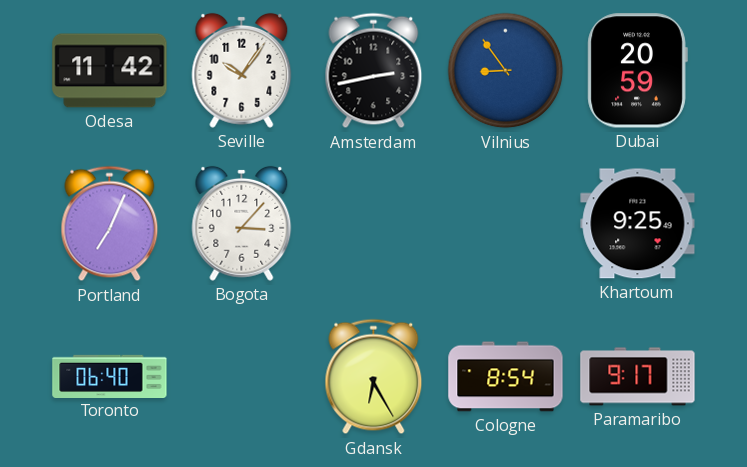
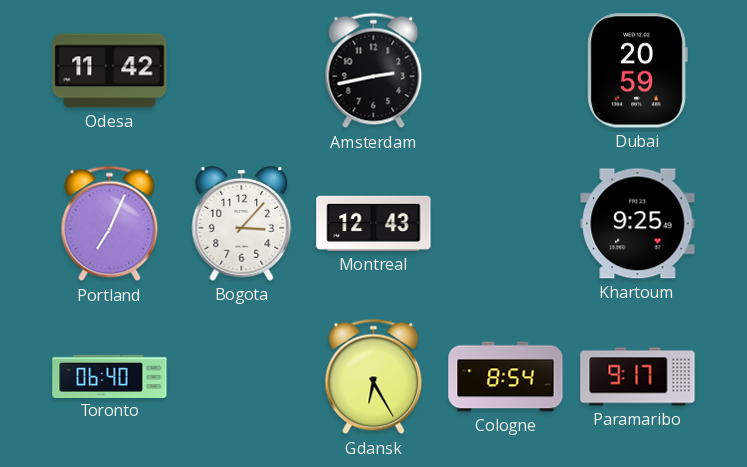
Seville: 10:06 -> none
Vilnius: 8:54 -> none
Montreal: none -> 12:43
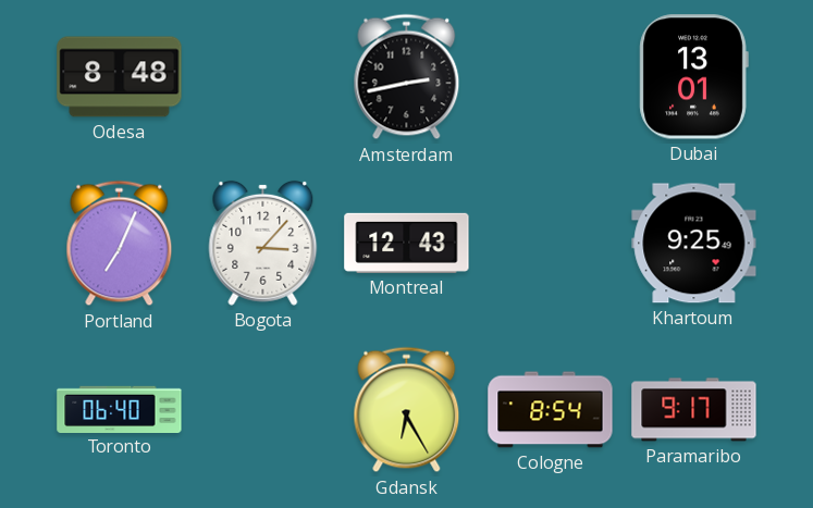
Odesa: 11:42 -> 8:48
Dubai: 20:59 -> 13:01
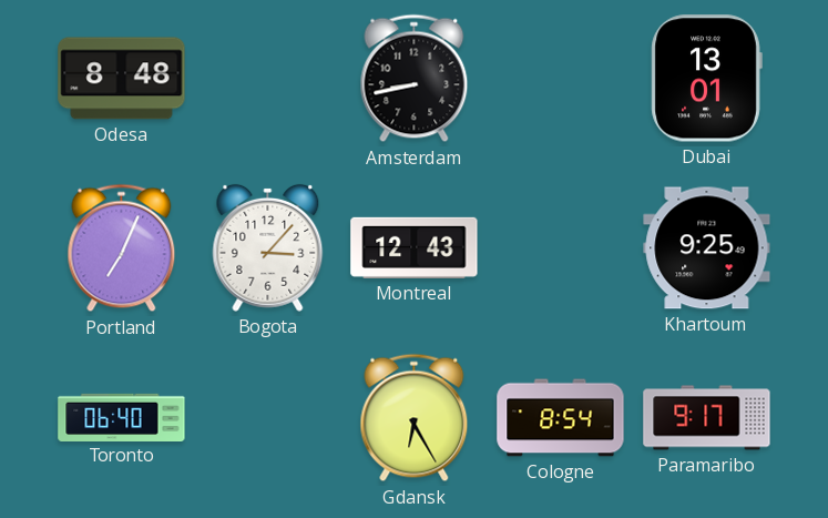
Amsterdam: 2:43 -> 8:43
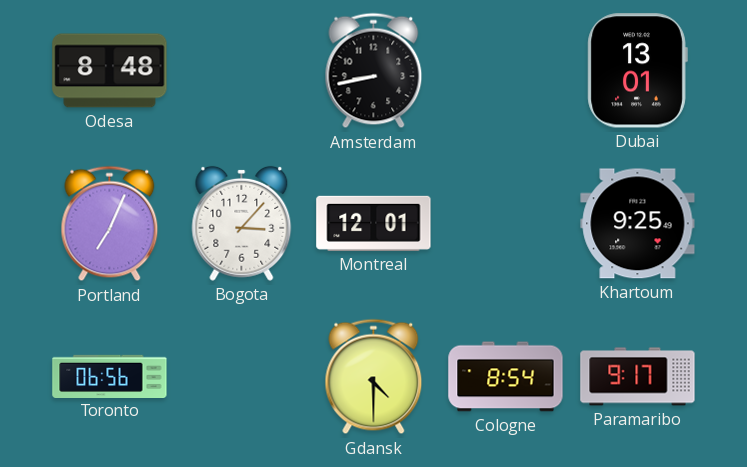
Montreal: 12:43 -> 12:01
Toronto: 06:40 -> 06:56
Gdansk: 6:25 -> 4:30
